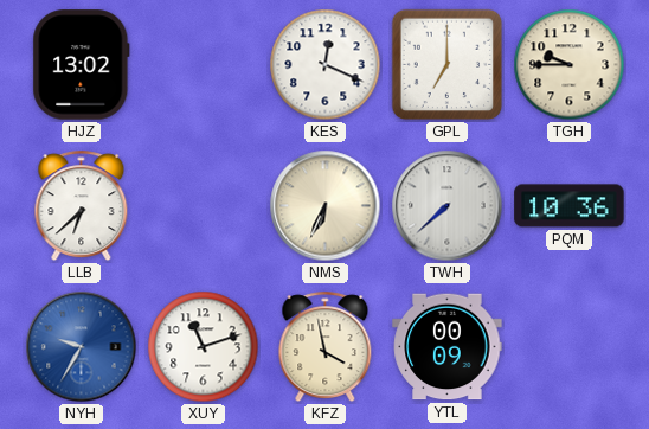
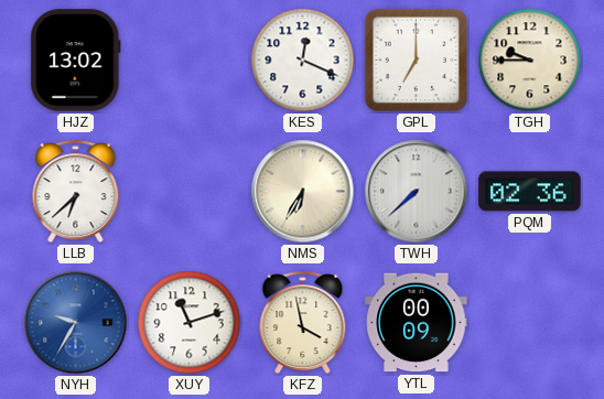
NMS: 6:34 -> 6:35
PQM: 10:36 -> 02:36
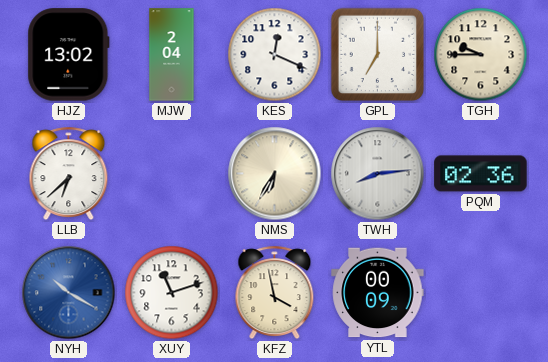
MJW: none -> 2:04
TWH: 7:38 -> 8:14
NYH: 9:35 -> 10:20
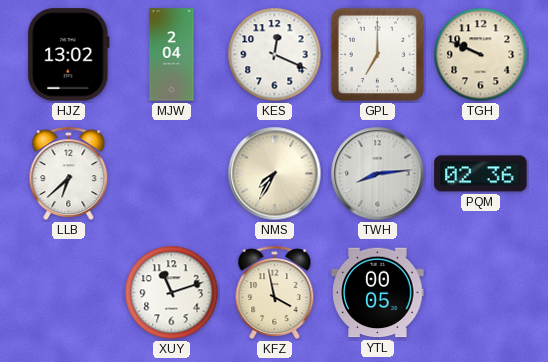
TGH: 9:45 -> 9:49
NMS: 6:35 -> 7:35
NYH: 10:20 -> none
YTL: 00:09 -> 00:05
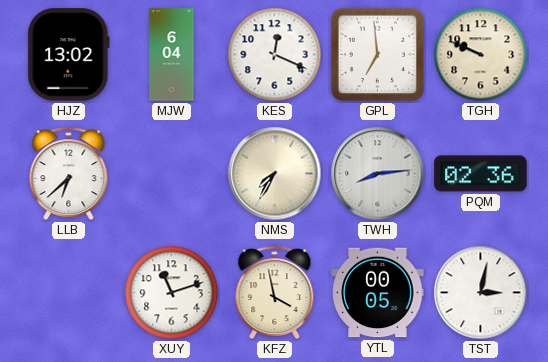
MJW: 2:04 -> 6:04
GPL: 7:00 -> 6:59
TST: none -> 3:02
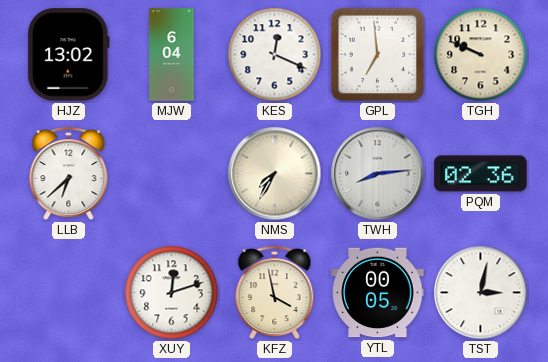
XUY: 11:12 -> 12:12
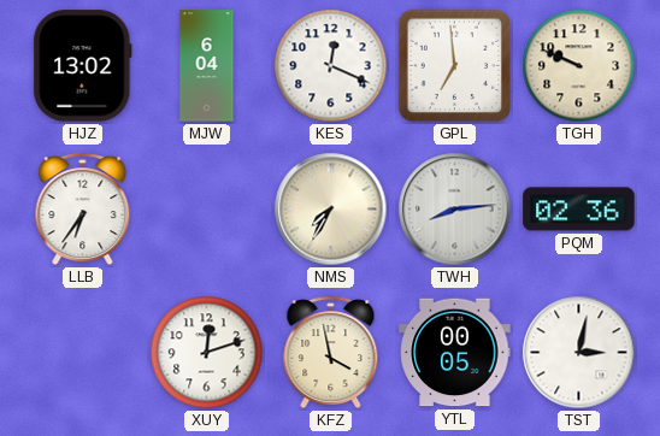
LLB: 6:38 -> 6:36
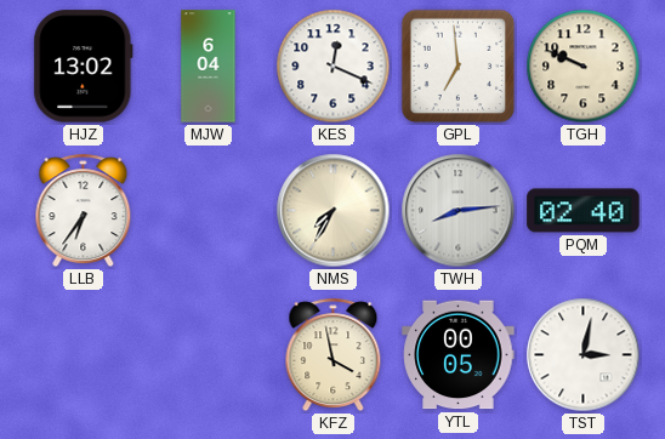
PQM: 02:36 -> 02:40
XUY: 12:12 -> none
